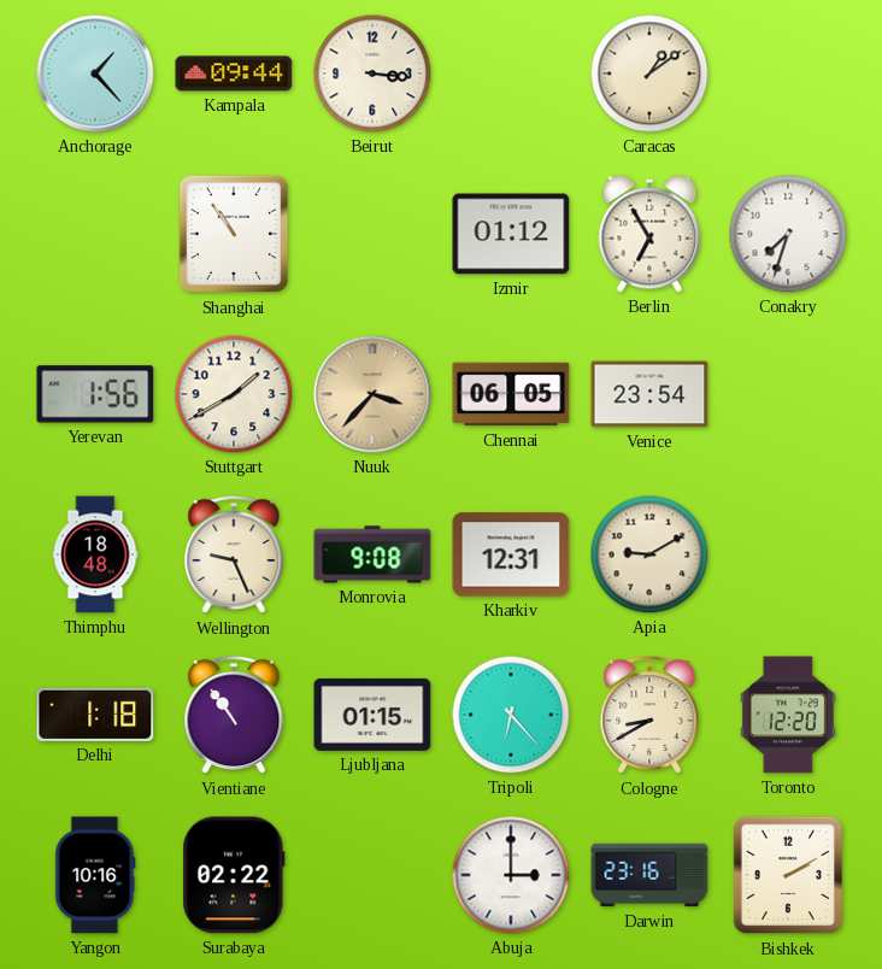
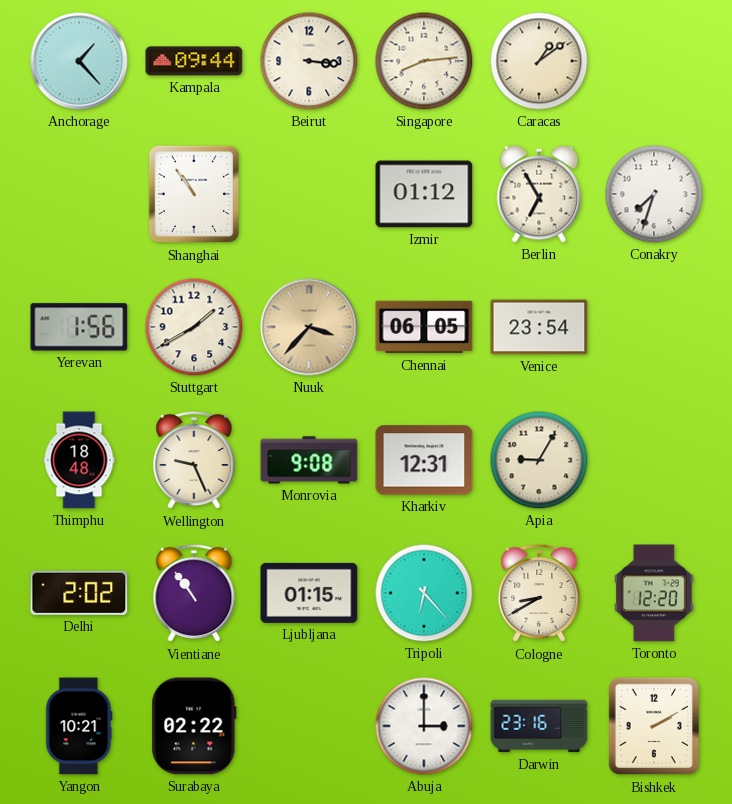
Singapore: none -> 8:14
Apia: 9:10 -> 9:05
Delhi: 1:18 -> 2:02
Yangon: 10:16 -> 10:21
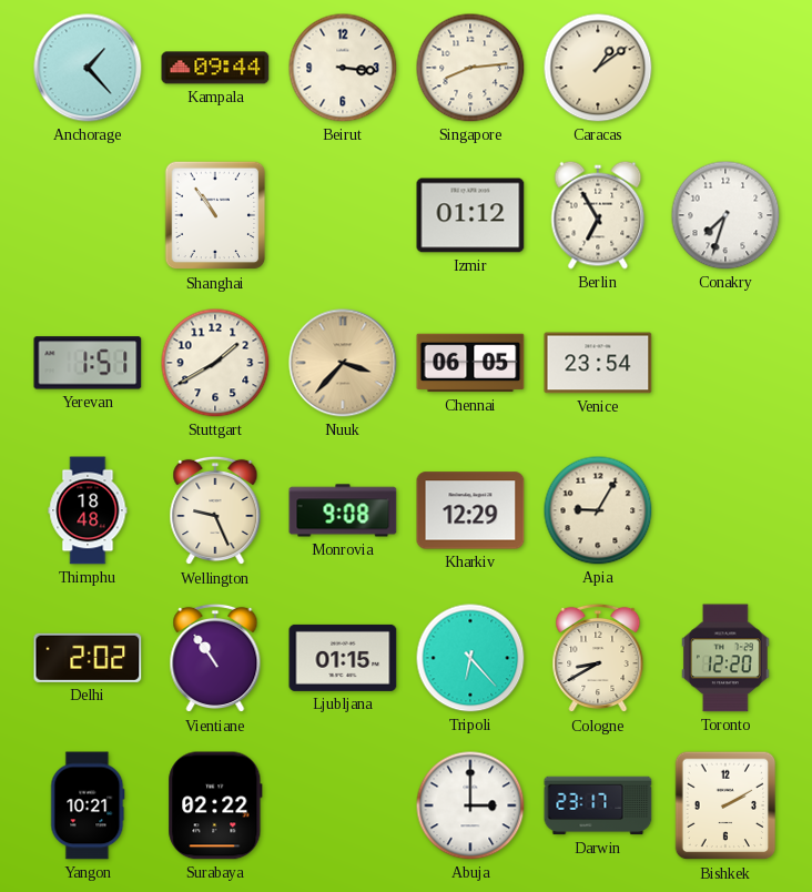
Yerevan: 1:56 -> 1:51
Kharkiv: 12:31 -> 12:29
Darwin: 23:16 -> 23:17
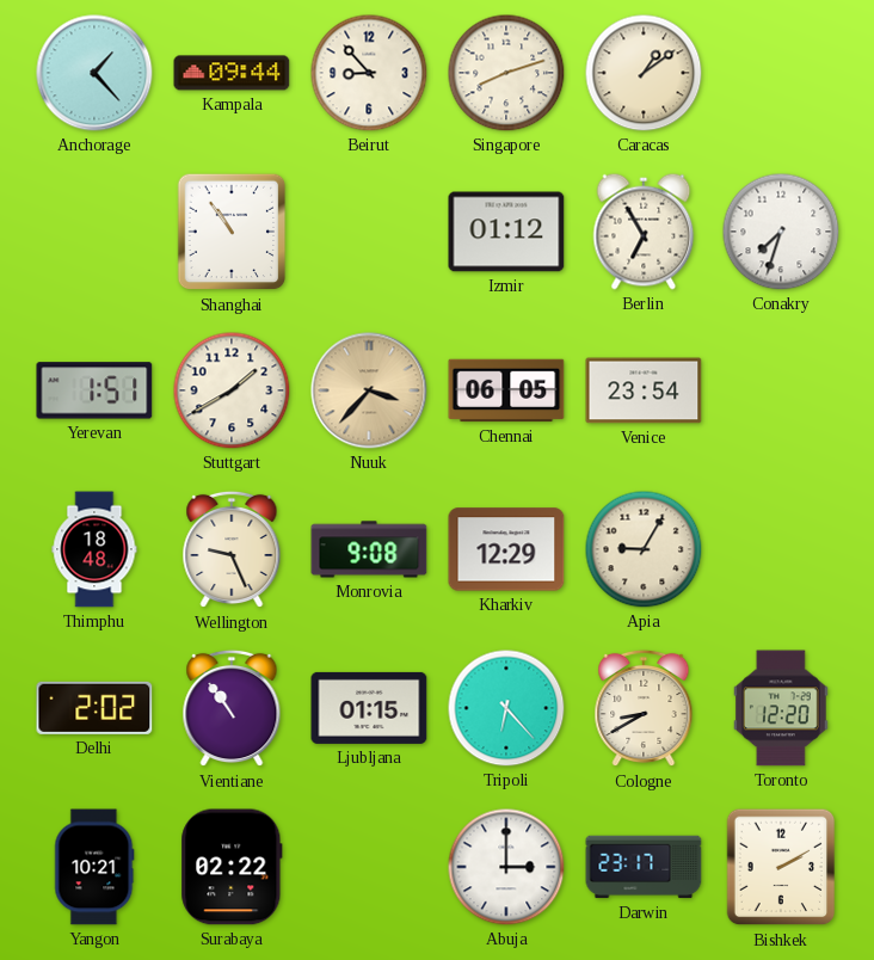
Beirut: 3:16 -> 8:53
Singapore: 8:14 -> 8:12
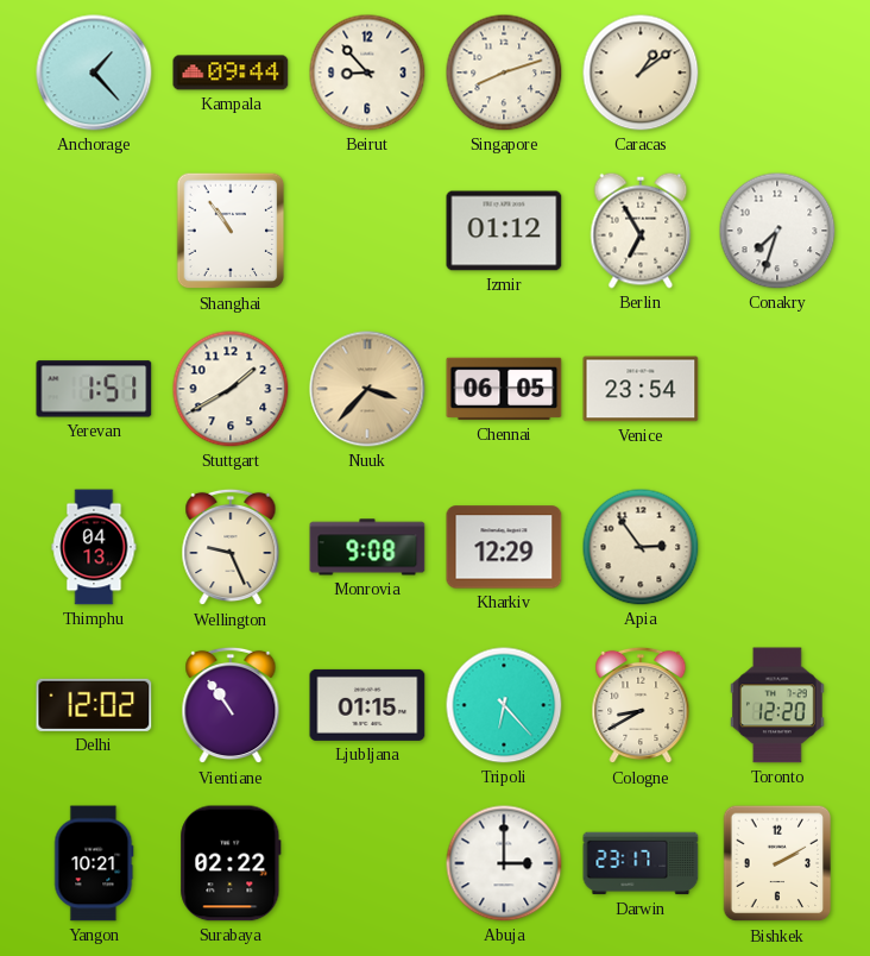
Thimphu: 18:48 -> 04:13
Apia: 9:05 -> 2:54
Delhi: 2:02 -> 12:02
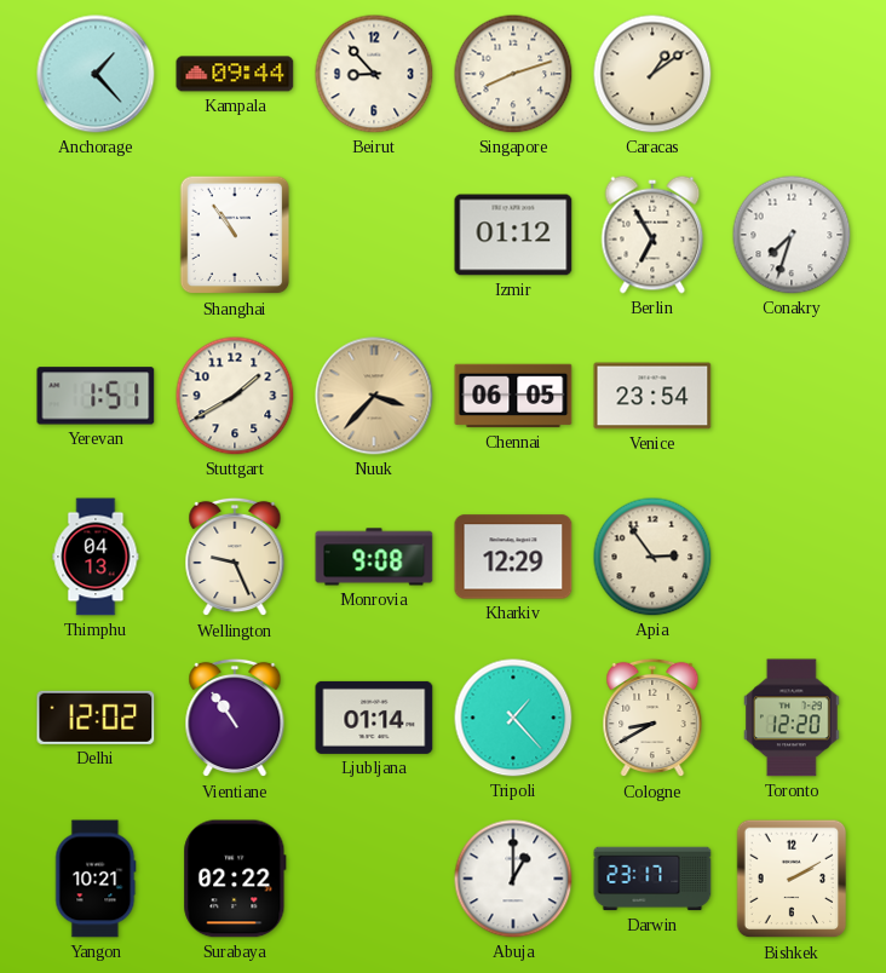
Ljubljana: 01:15 -> 01:14
Tripoli: 6:23 -> 1:23
Abuja: 3:00 -> 1:00
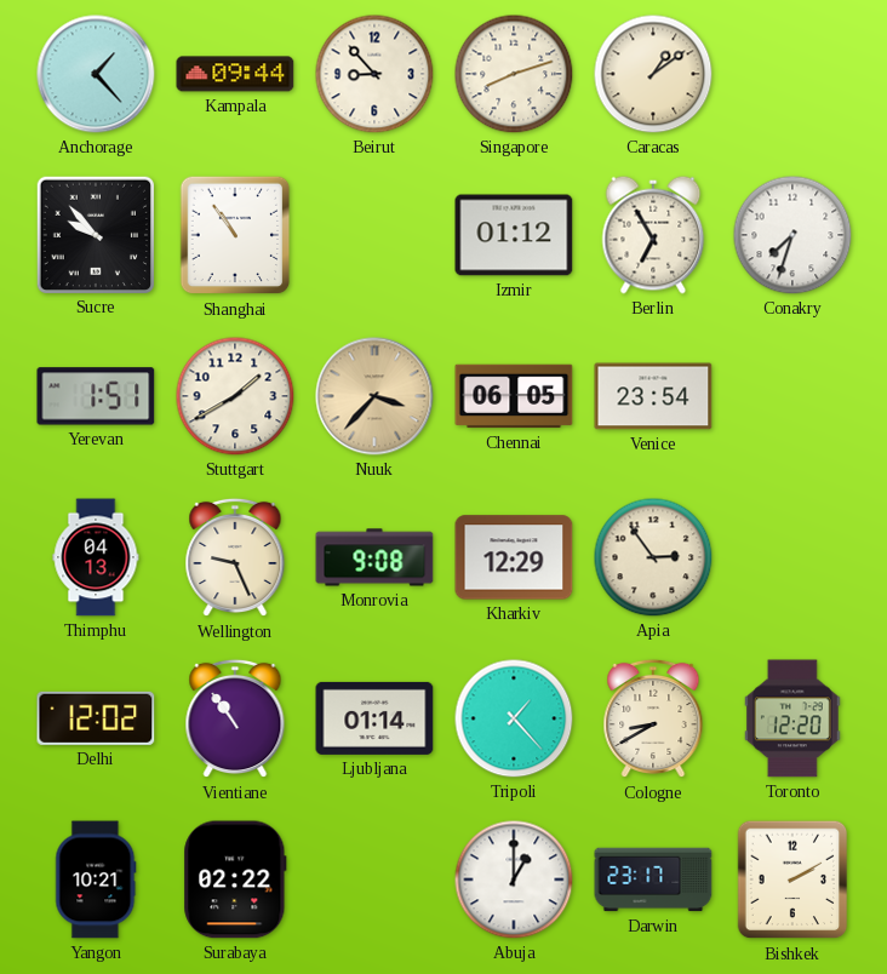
Sucre: none -> 9:53
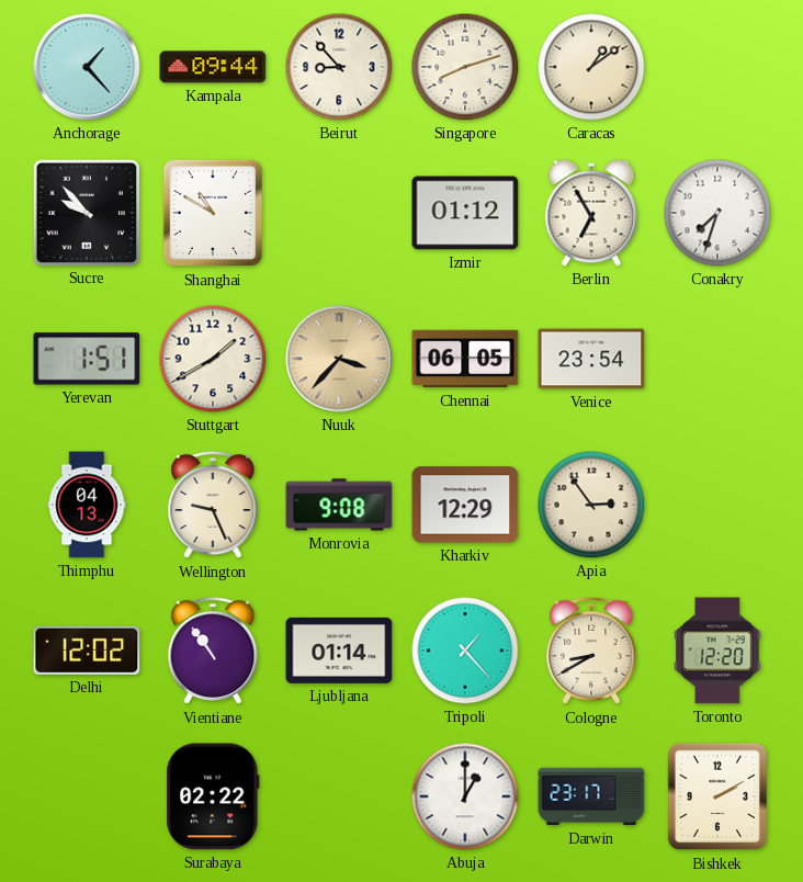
Shanghai: 10:54 -> 10:50
Yangon: 10:21 -> none
